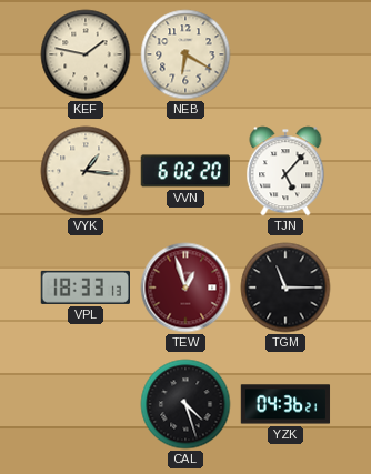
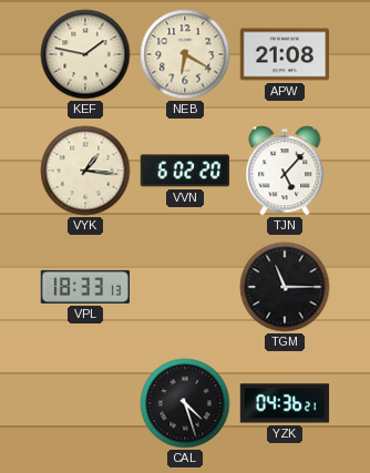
APW: none -> 21:08
TEW: 12:57 -> none
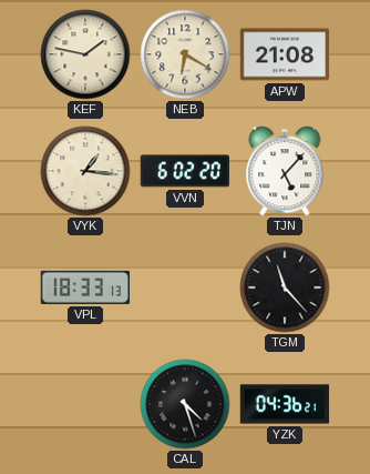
TGM: 11:15 -> 11:23
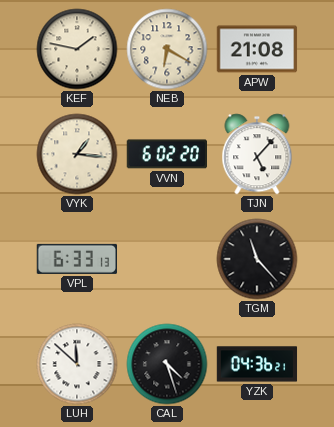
VPL: 18:33 -> 6:33
LUH: none -> 11:52
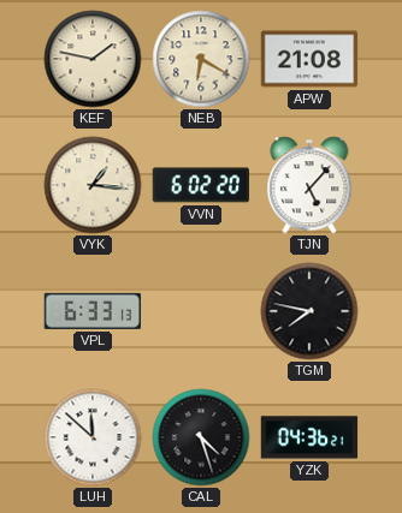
TGM: 11:23 -> 7:47
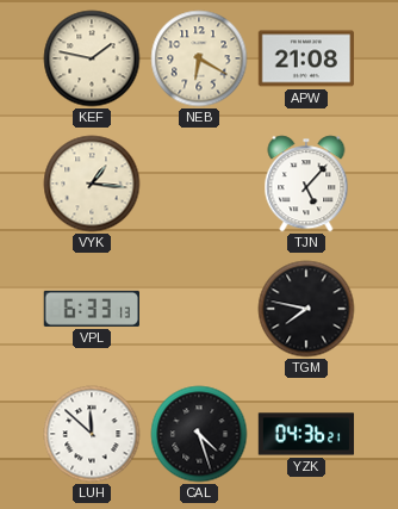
VVN: 6:02 -> none
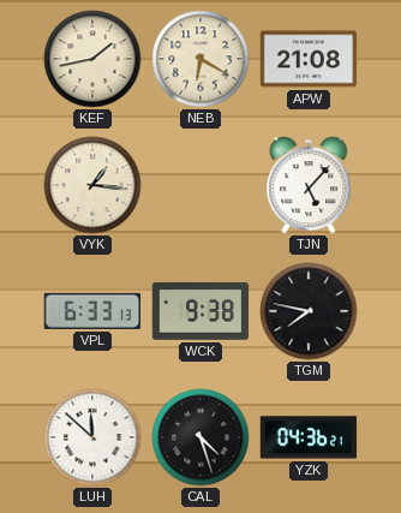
KEF: 1:47 -> 1:43
WCK: none -> 9:38
